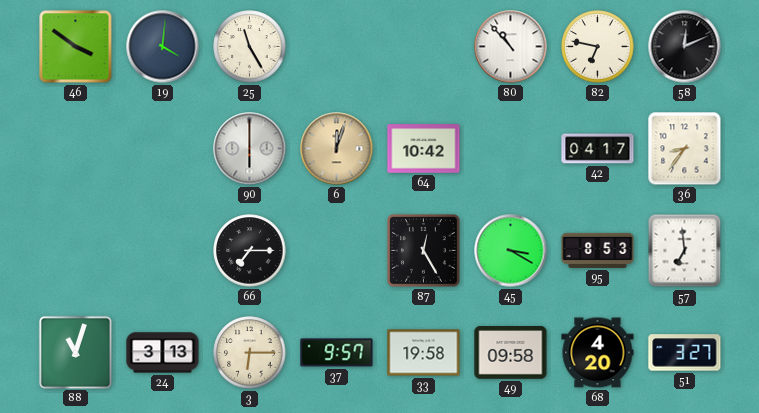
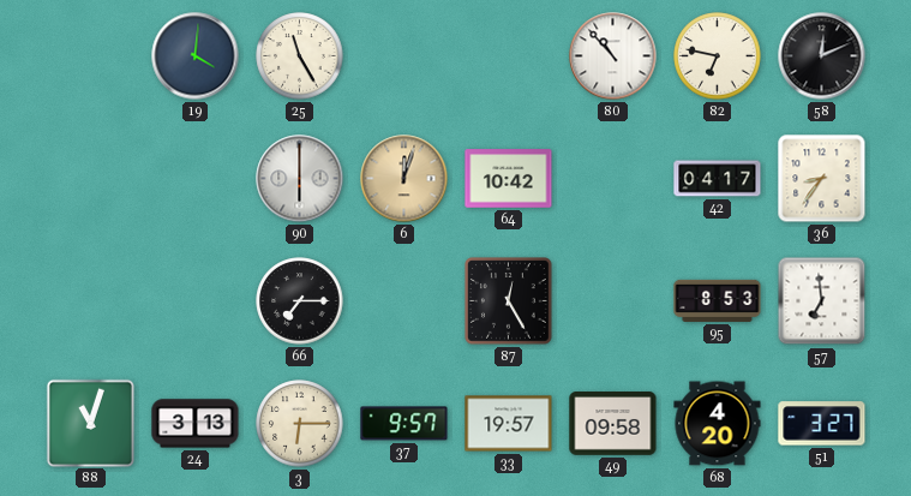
46: 3:51 -> none
45: 3:20 -> none
33: 19:58 -> 19:57
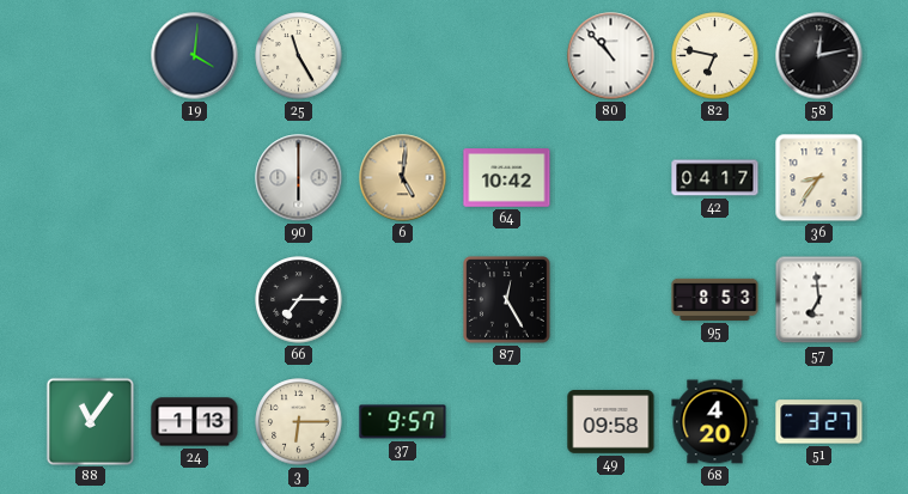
58: 12:11 -> 12:13
6: 12:03 -> 5:01
88: 11:03 -> 11:06
24: 3:13 -> 1:13
33: 19:57 -> none
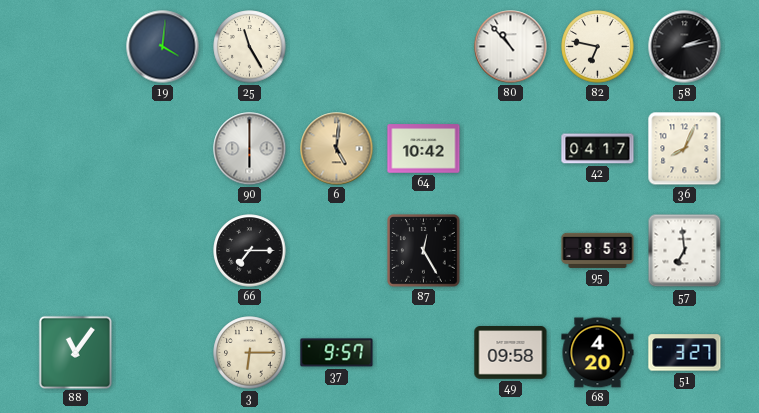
58: 12:13 -> 2:13
36: 8:36 -> 8:04
24: 1:13 -> none
